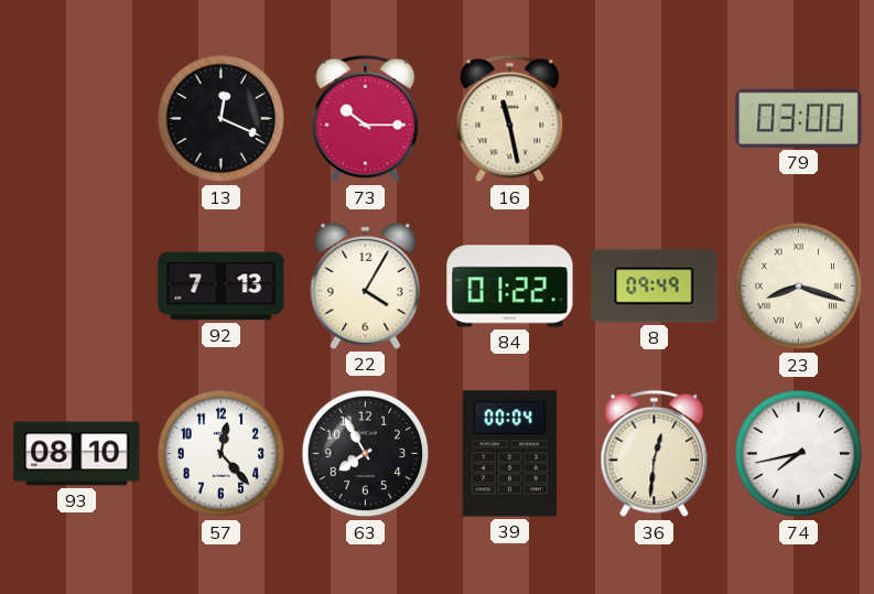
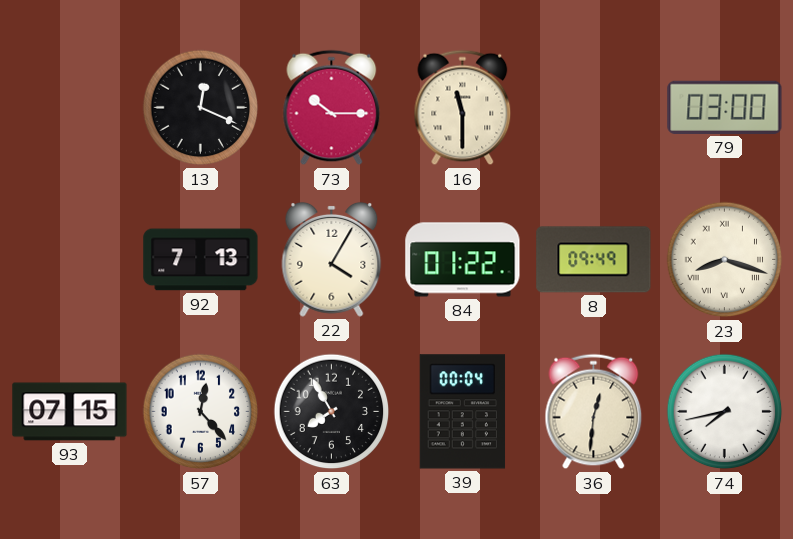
16: 11:28 -> 11:30
93: 08:10 -> 07:15
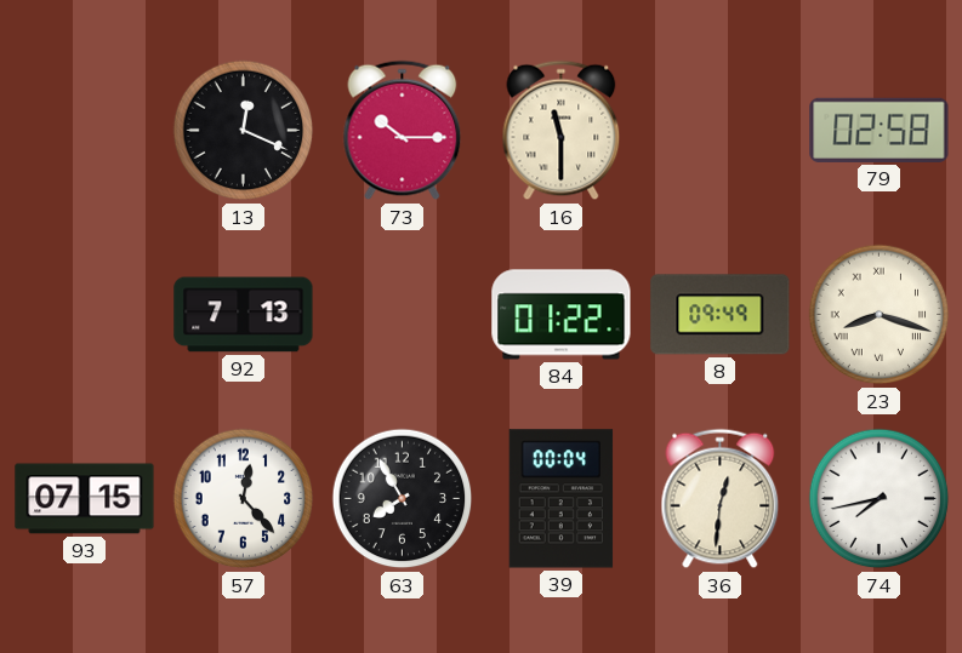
79: 03:00 -> 02:58
22: 4:05 -> none
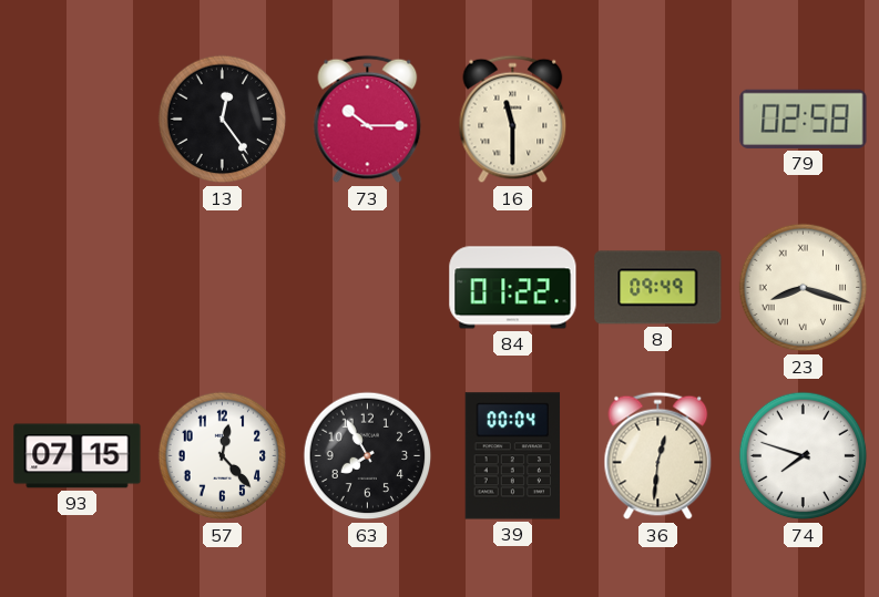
13: 12:19 -> 12:24
92: 7:13 -> none
74: 7:43 -> 7:48
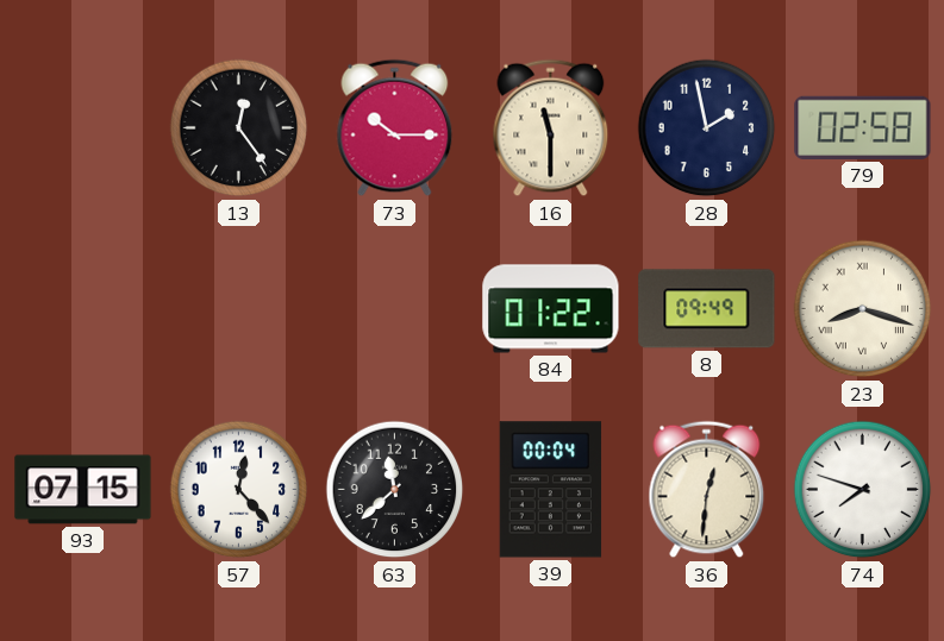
28: none -> 1:58
63: 7:55 -> 11:38
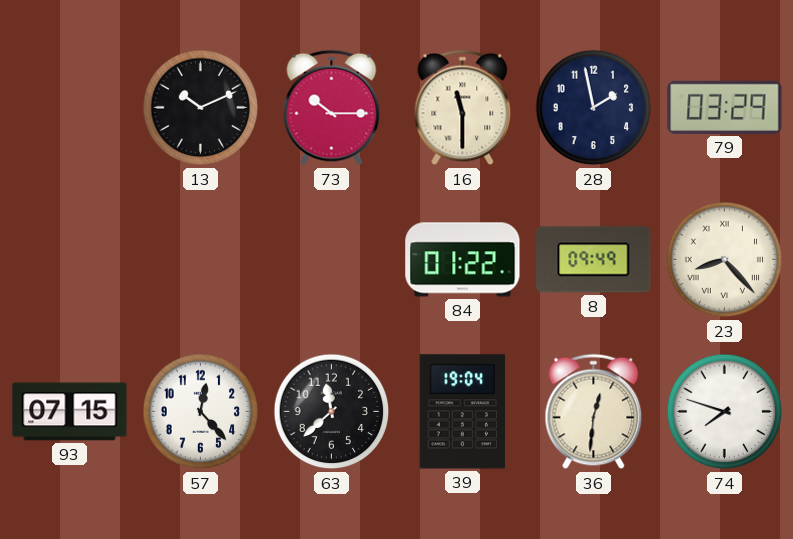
13: 12:24 -> 10:11
79: 02:58 -> 03:29
23: 8:18 -> 8:23
39: 00:04 -> 19:04
